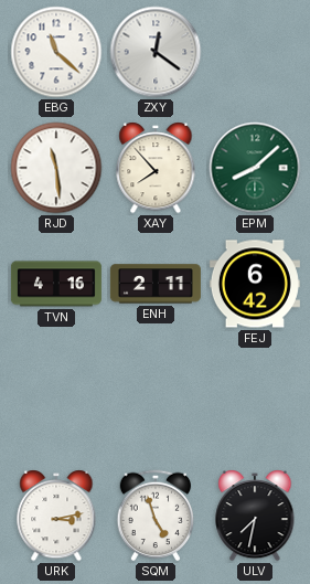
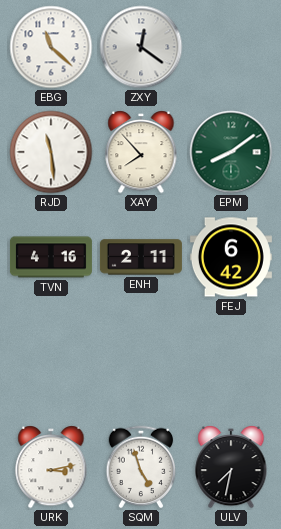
EPM: 8:08 -> 8:09
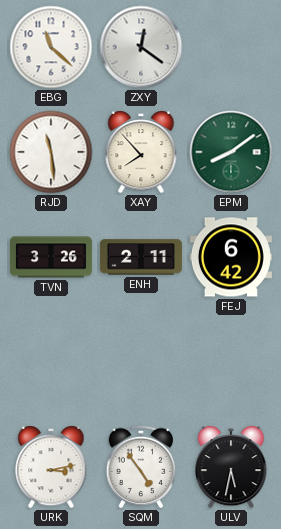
TVN: 4:16 -> 3:26
SQM: 4:57 -> 4:54
ULV: 7:32 -> 5:32
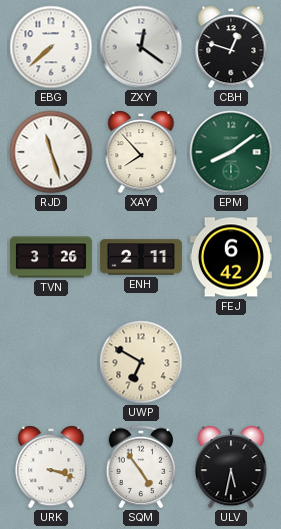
EBG: 11:22 -> 7:38
CBH: none -> 12:48
RJD: 11:29 -> 11:27
UWP: none -> 6:50
URK: 3:13 -> 3:18
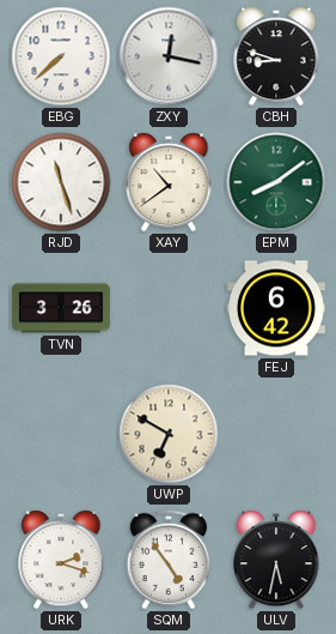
ZXY: 12:21 -> 12:17
CBH: 12:48 -> 8:48
XAY: 7:53 -> 10:39
ENH: 2:11 -> none
URK: 3:18 -> 2:18
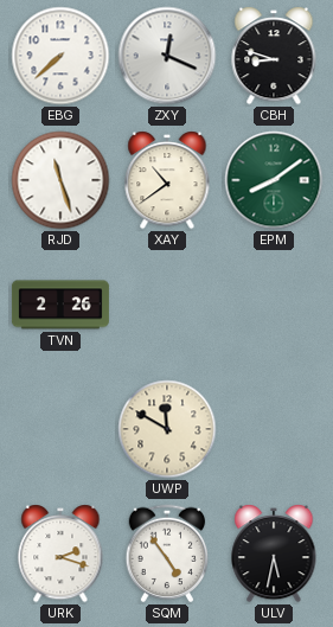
ZXY: 12:17 -> 12:19
TVN: 3:26 -> 2:26
FEJ: 6:42 -> none
UWP: 6:50 -> 11:50
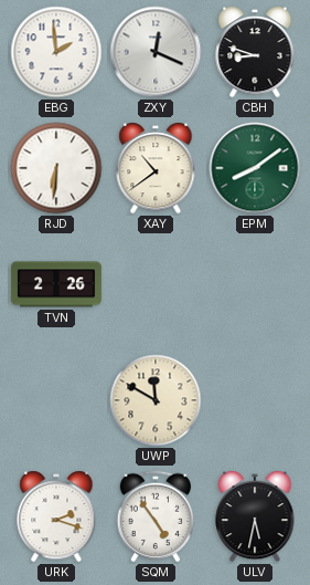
EBG: 7:38 -> 1:59
RJD: 11:27 -> 6:31
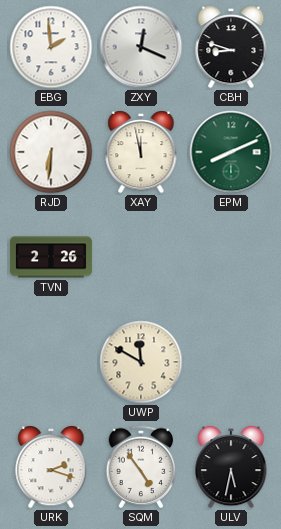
XAY: 10:39 -> 11:58
EPM: 8:09 -> 8:11
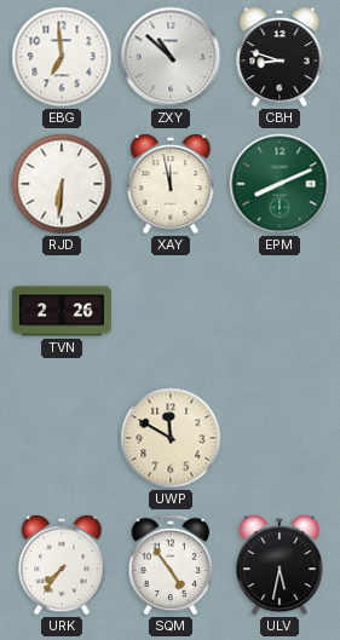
EBG: 1:59 -> 6:59
ZXY: 12:19 -> 10:52
URK: 2:18 -> 7:36
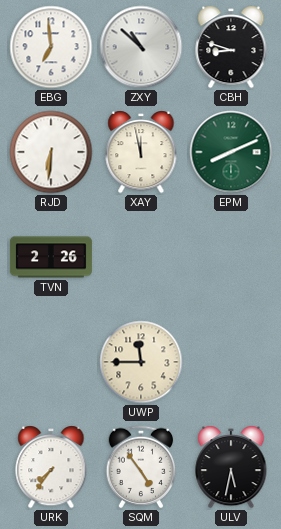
UWP: 11:50 -> 11:45
